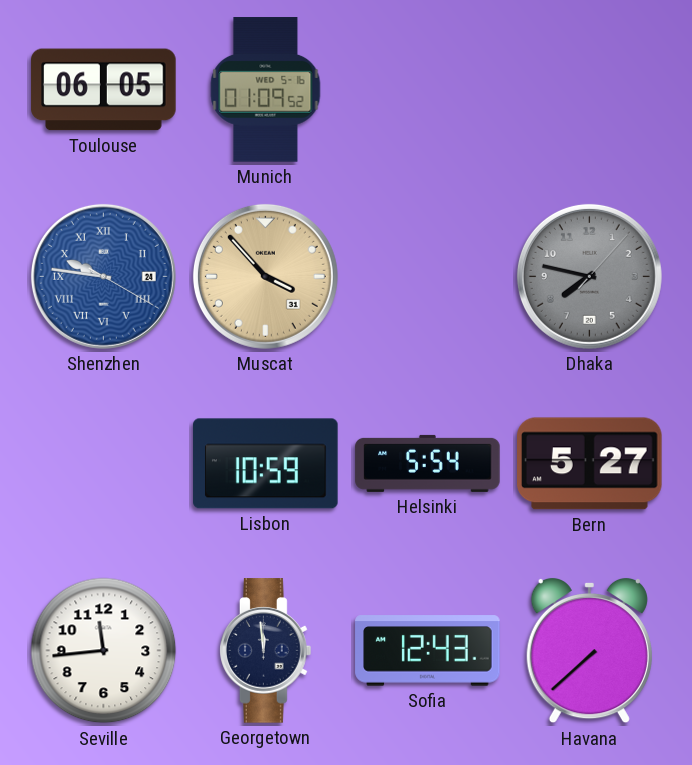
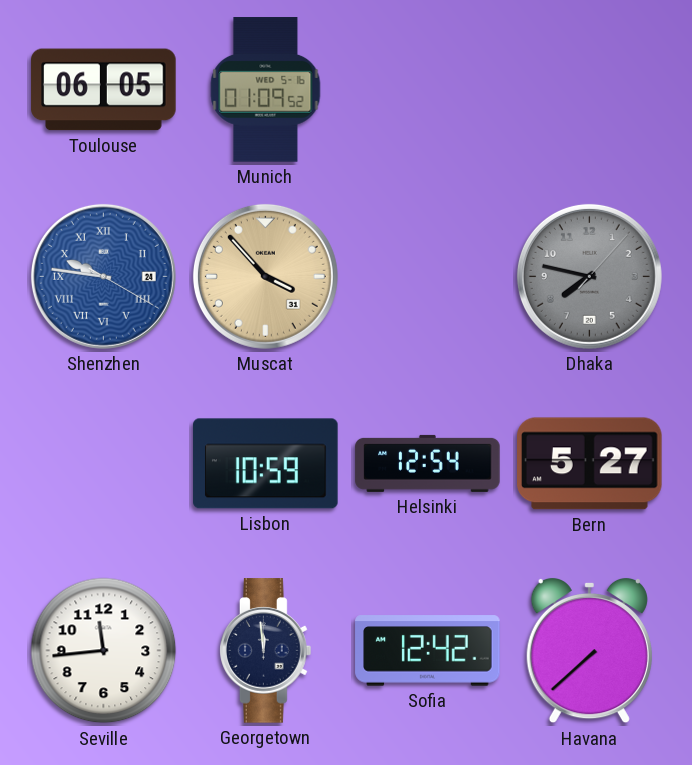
Helsinki: 5:54 -> 12:54
Sofia: 12:43 -> 12:42
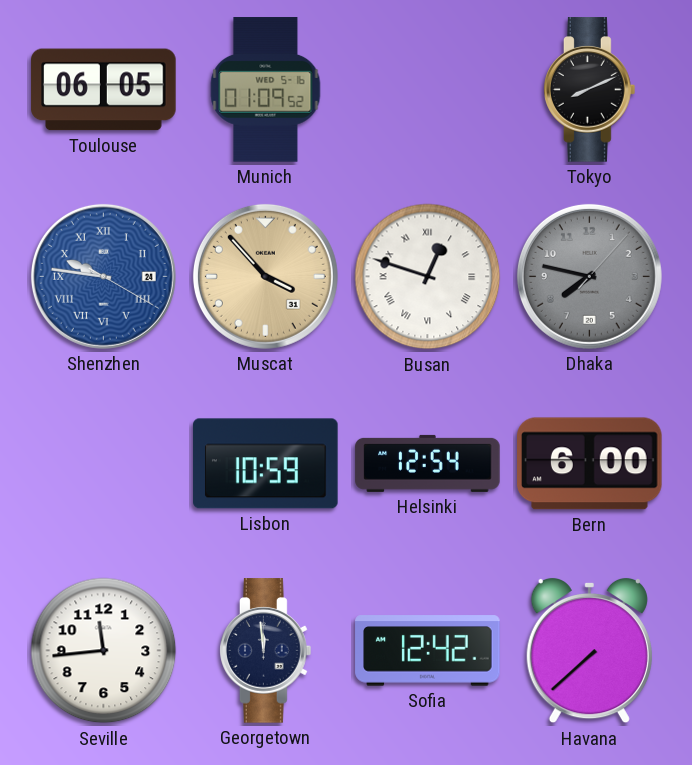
Tokyo: none -> 8:11
Busan: none -> 12:48
Bern: 5:27 -> 6:00
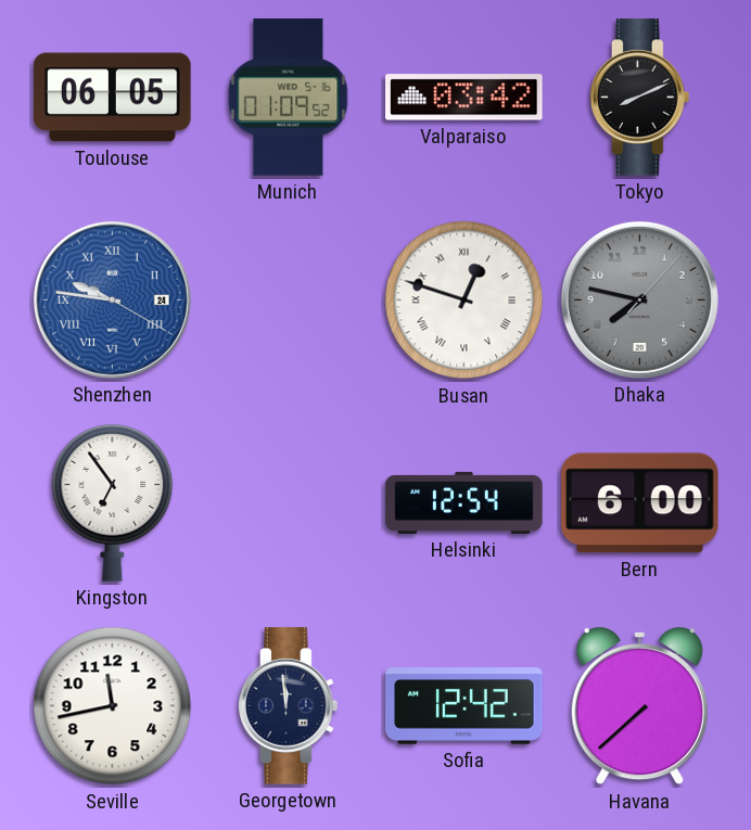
Valparaiso: none -> 03:42
Muscat: 3:53 -> none
Kingston: none -> 6:54
Lisbon: 10:59 -> none
Seville: 11:44 -> 11:43
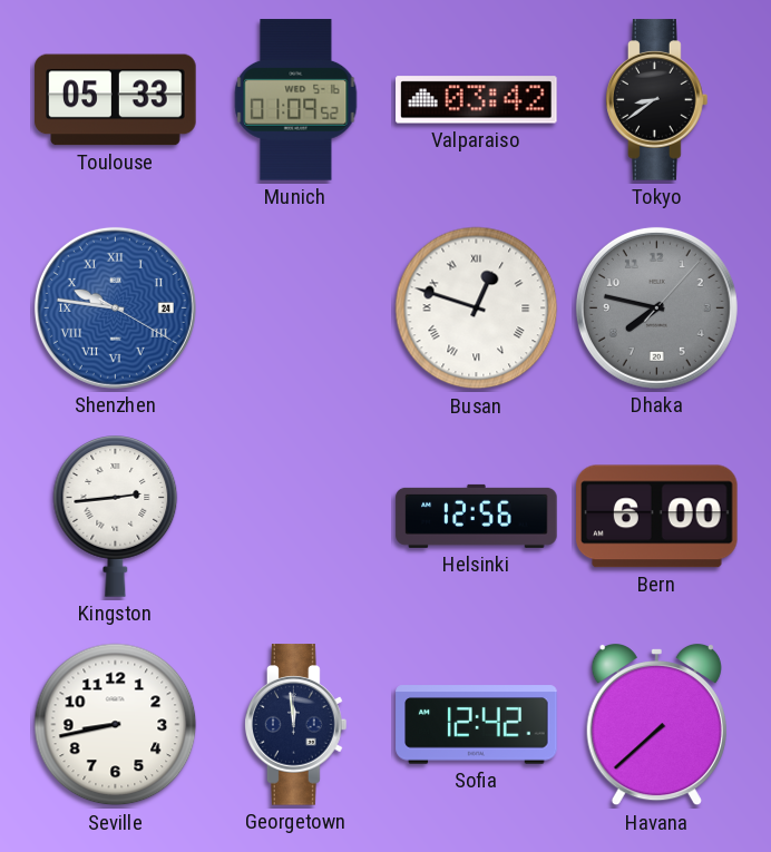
Toulouse: 06:05 -> 05:33
Tokyo: 8:11 -> 8:39
Kingston: 6:54 -> 2:44
Helsinki: 12:54 -> 12:56
Seville: 11:43 -> 8:43
